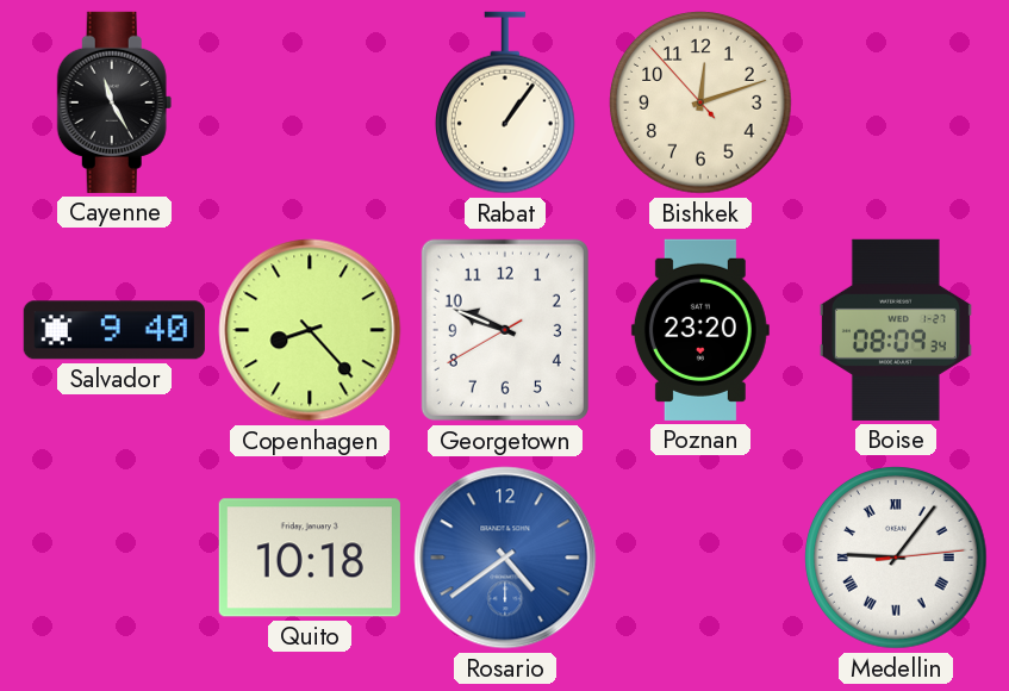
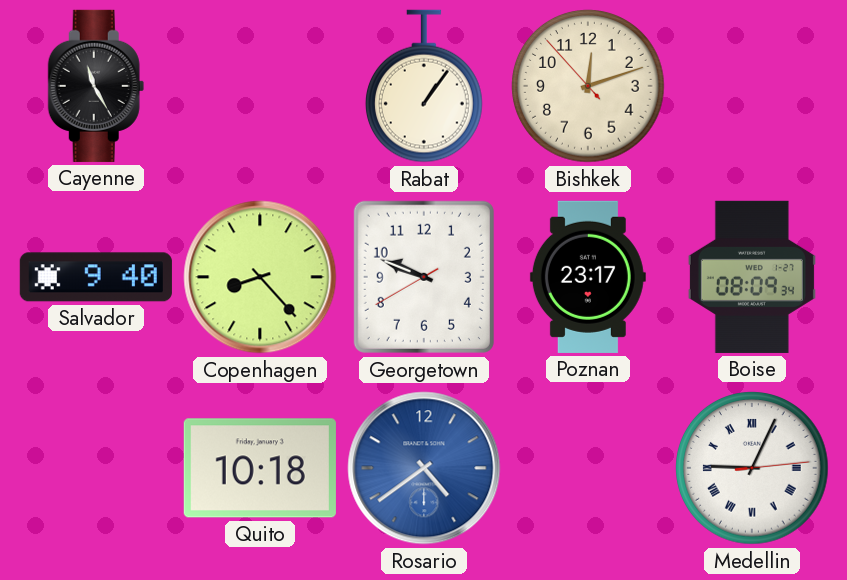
Poznan: 23:20 -> 23:17
Medellin: 9:06 -> 9:04
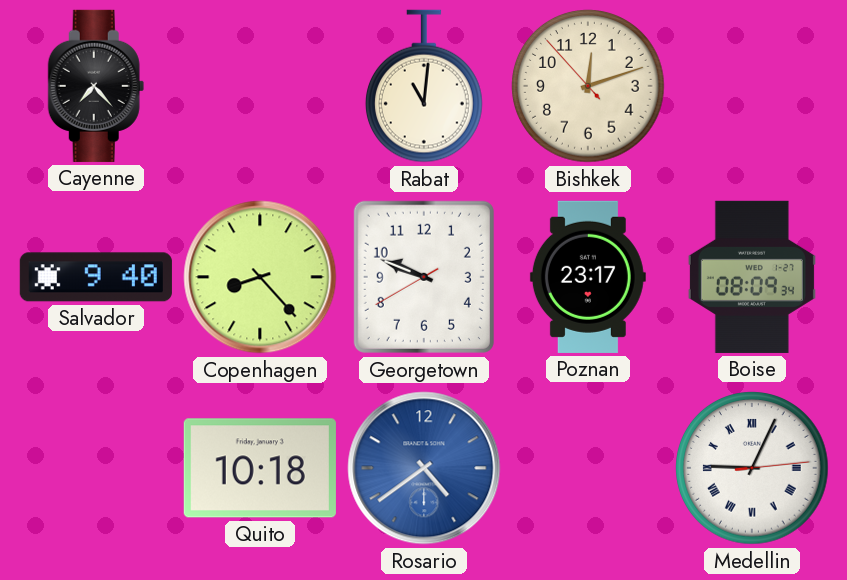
Cayenne: 11:25 -> 7:23
Rabat: 1:06 -> 11:01
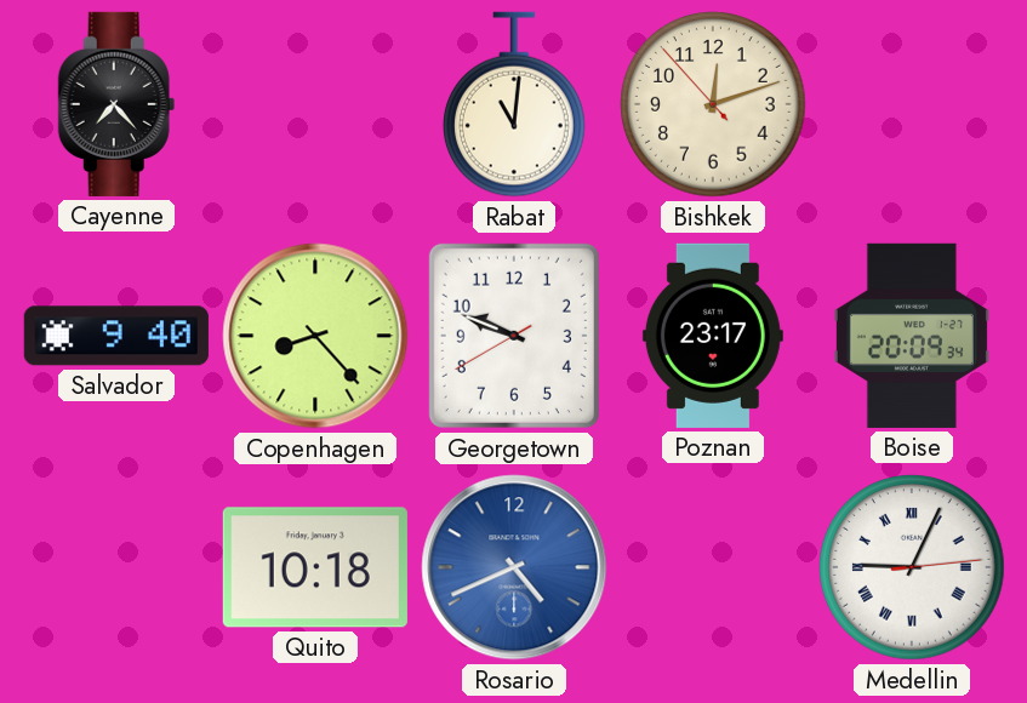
Boise: 08:09 -> 20:09
Rosario: 4:39 -> 4:41
